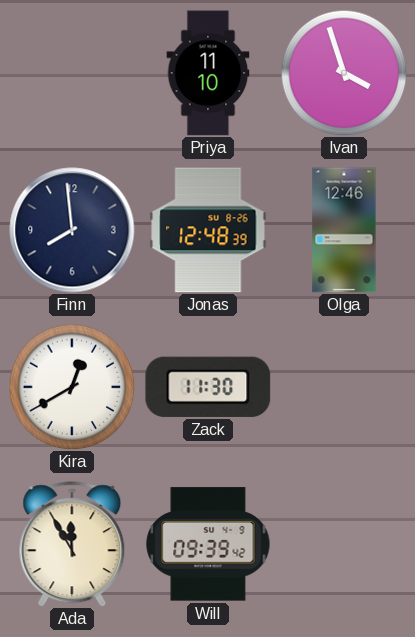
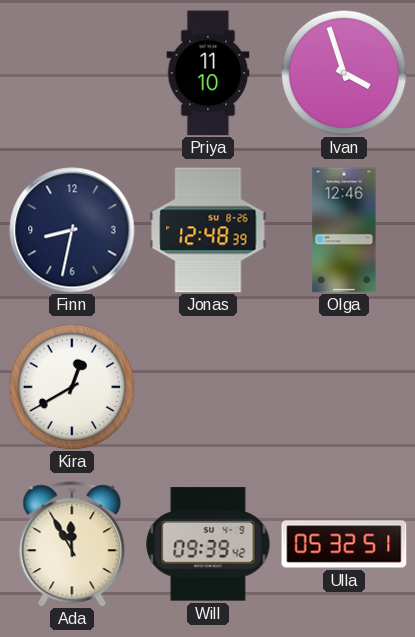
Finn: 7:59 -> 8:32
Zack: 11:30 -> none
Ulla: none -> 05:32
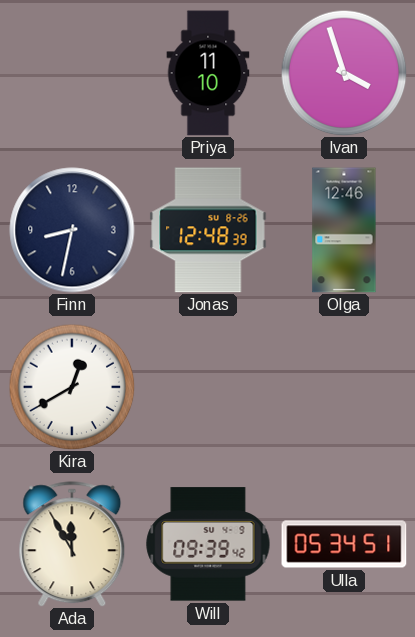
Ulla: 05:32 -> 05:34
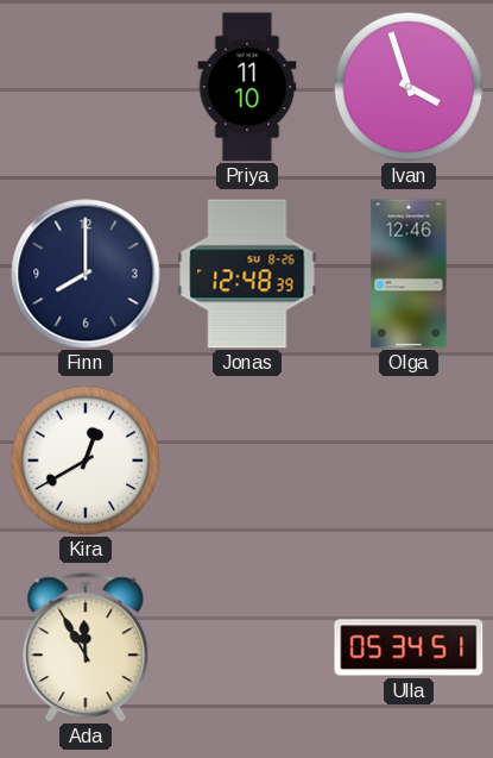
Finn: 8:32 -> 8:00
Will: 09:39 -> none
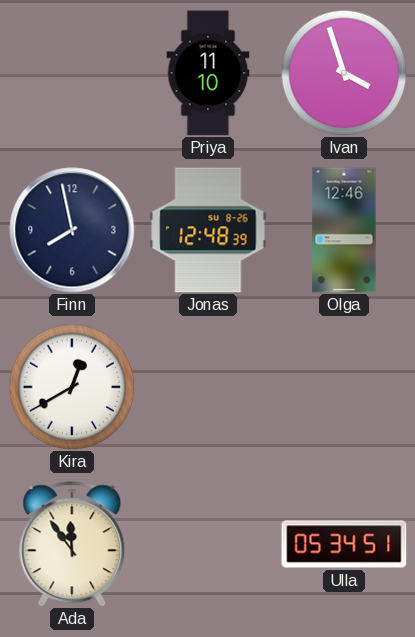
Finn: 8:00 -> 7:58
Ada: 11:55 -> 11:54
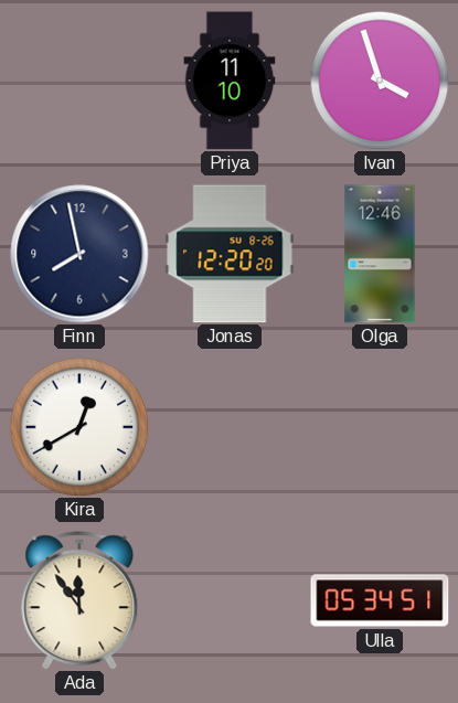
Jonas: 12:48 -> 12:20
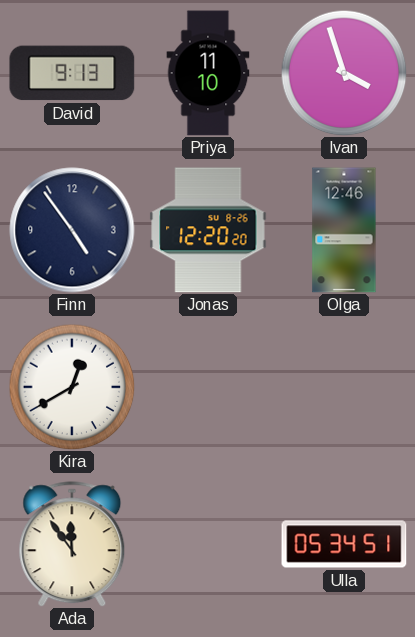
David: none -> 9:13
Finn: 7:58 -> 4:54
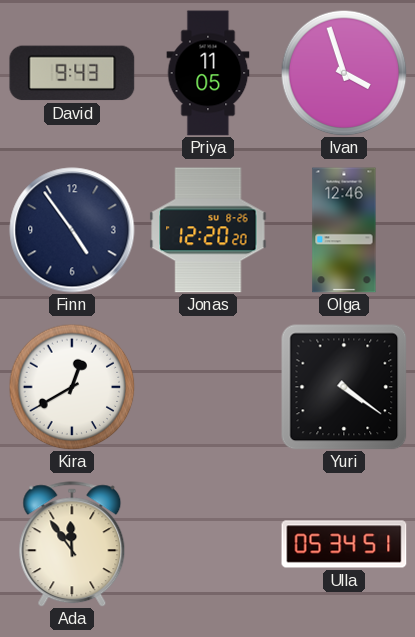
David: 9:13 -> 9:43
Priya: 11:10 -> 11:05
Yuri: none -> 4:21
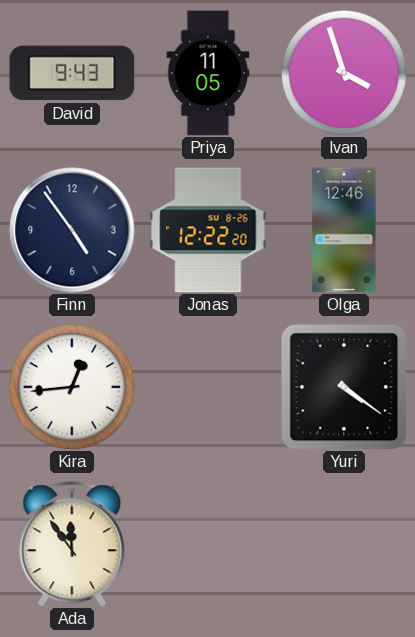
Jonas: 12:20 -> 12:22
Kira: 12:40 -> 12:44
Ulla: 05:34 -> none
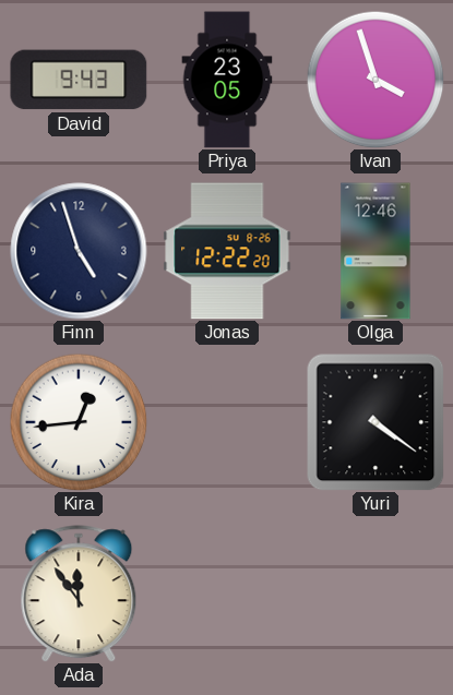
Priya: 11:05 -> 23:05
Finn: 4:54 -> 4:57
